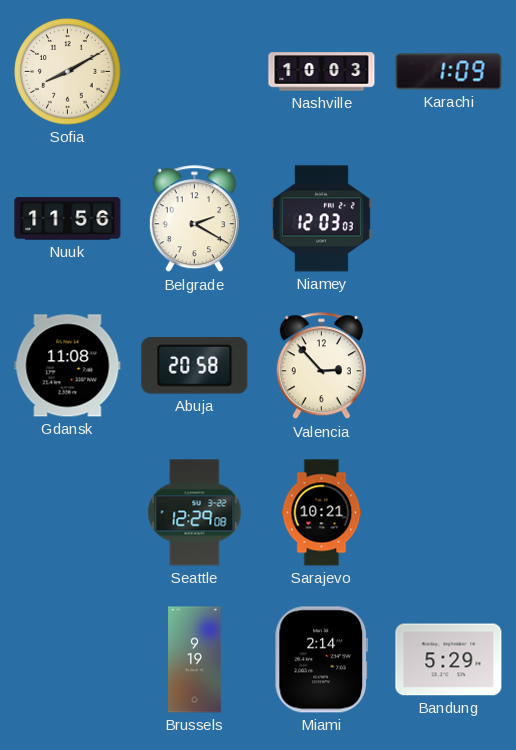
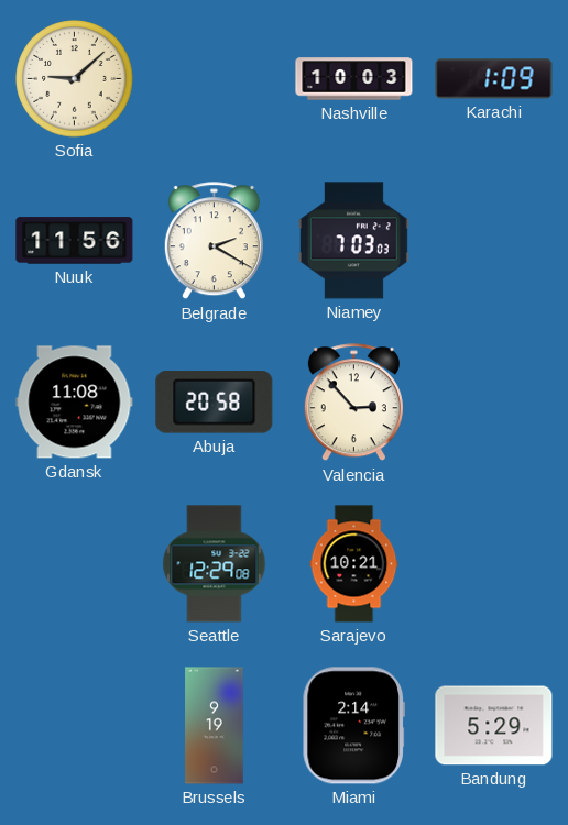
Sofia: 8:10 -> 9:08
Niamey: 12:03 -> 7:03
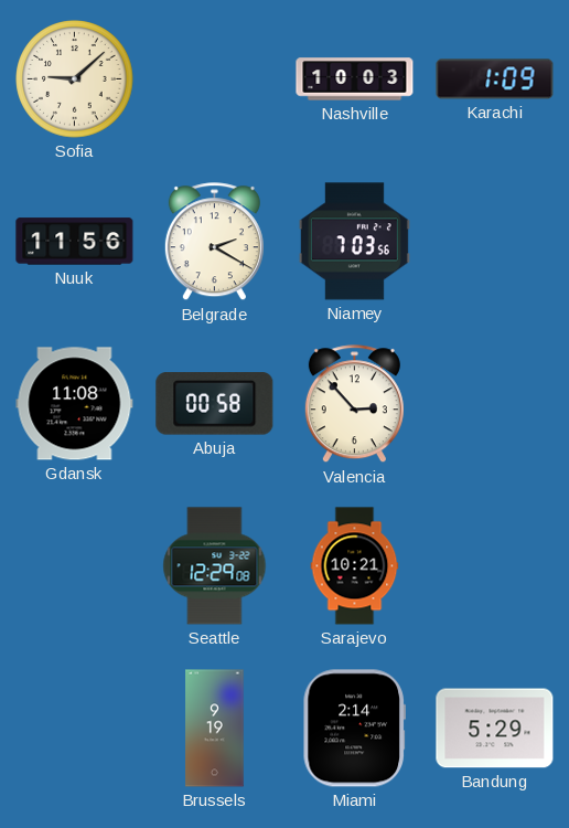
Niamey: 7:03:03 -> 7:03:56
Abuja: 20:58 -> 00:58
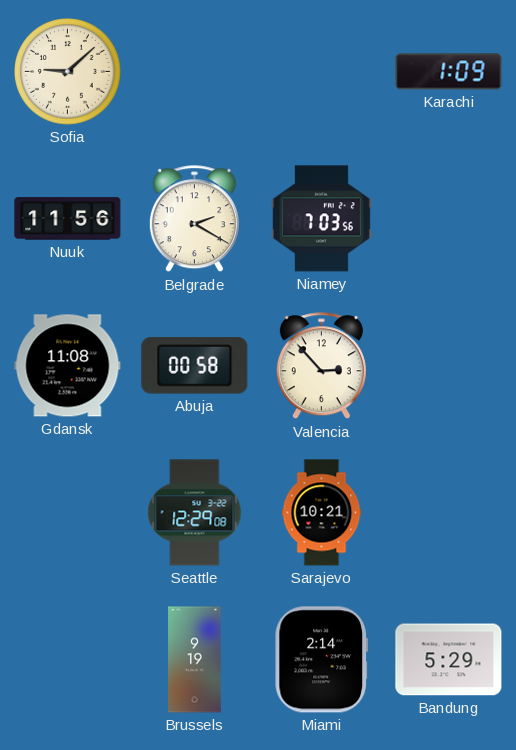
Nashville: 10:03 -> none
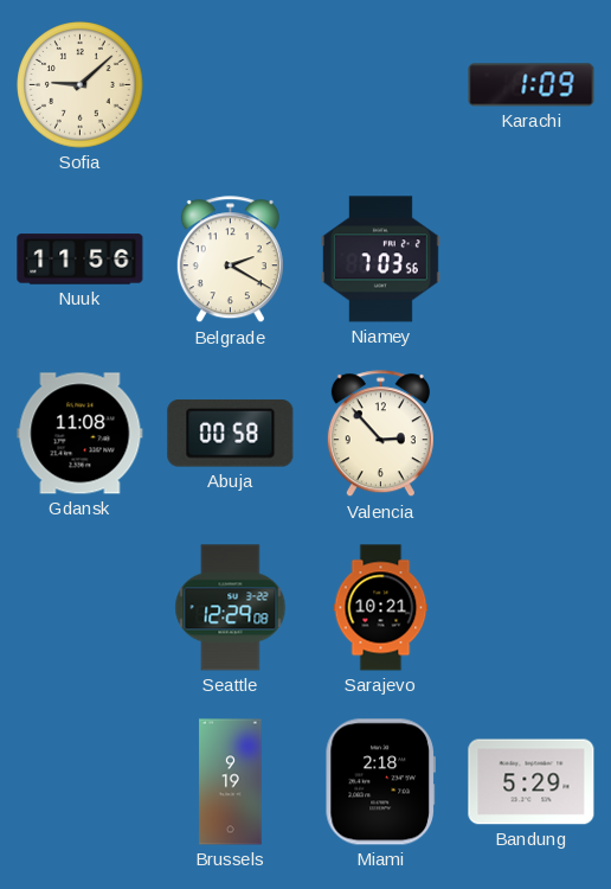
Miami: 2:14 -> 2:18
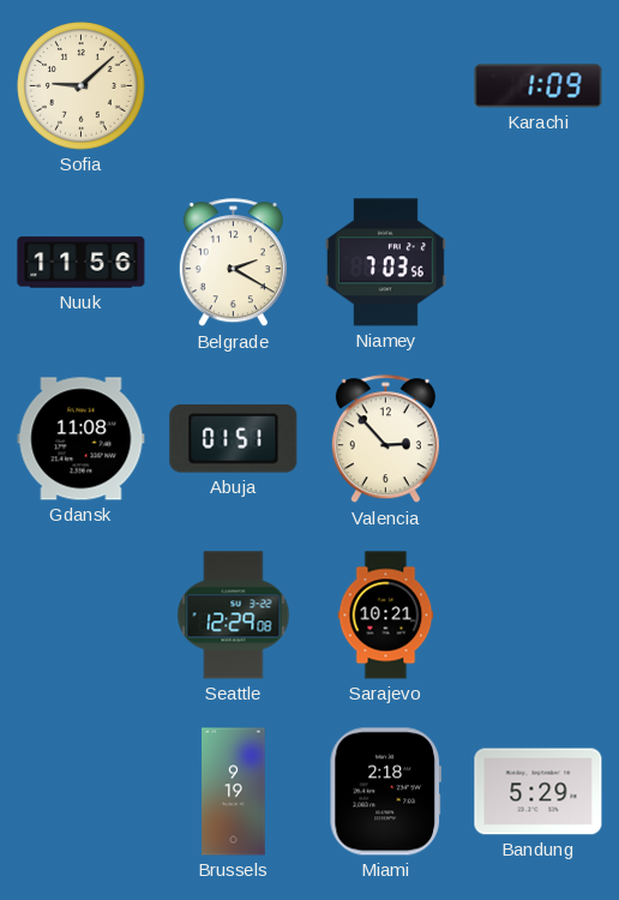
Abuja: 00:58 -> 01:51
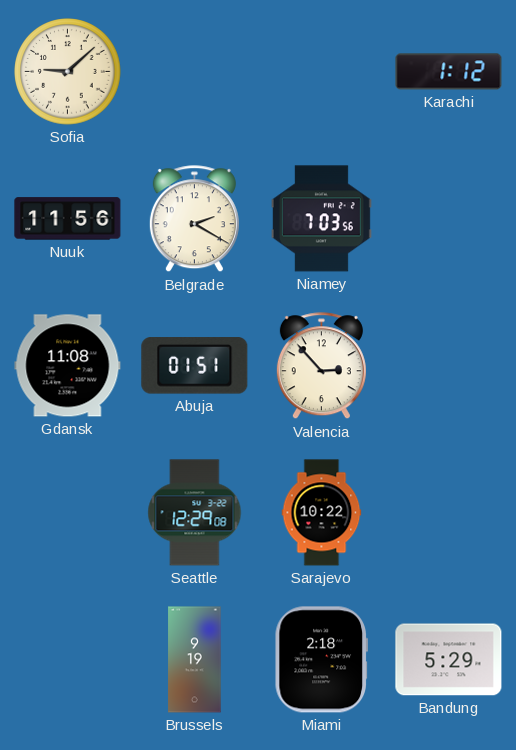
Karachi: 1:09 -> 1:12
Sarajevo: 10:21 -> 10:22
